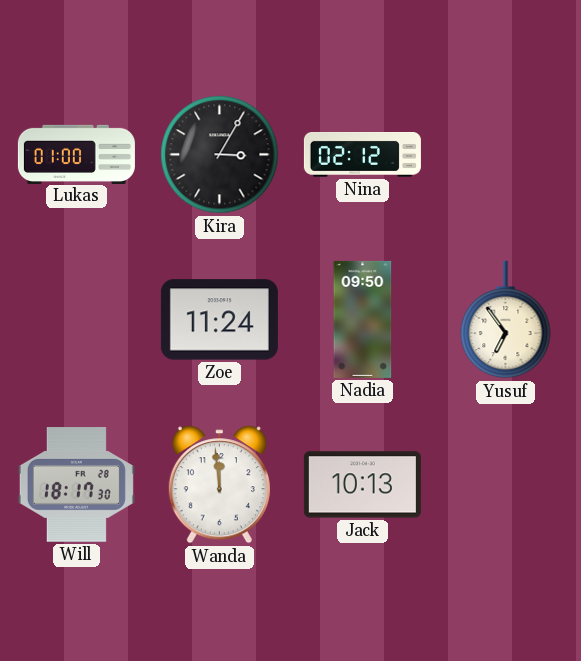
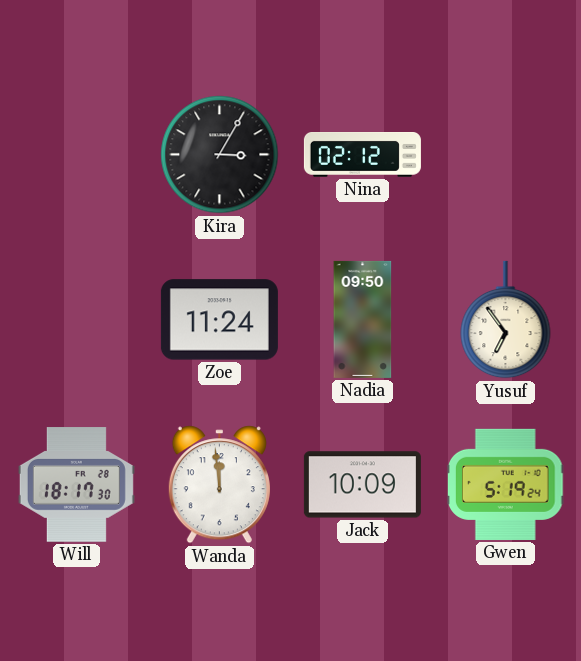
Lukas: 01:00 -> none
Jack: 10:13 -> 10:09
Gwen: none -> 5:19
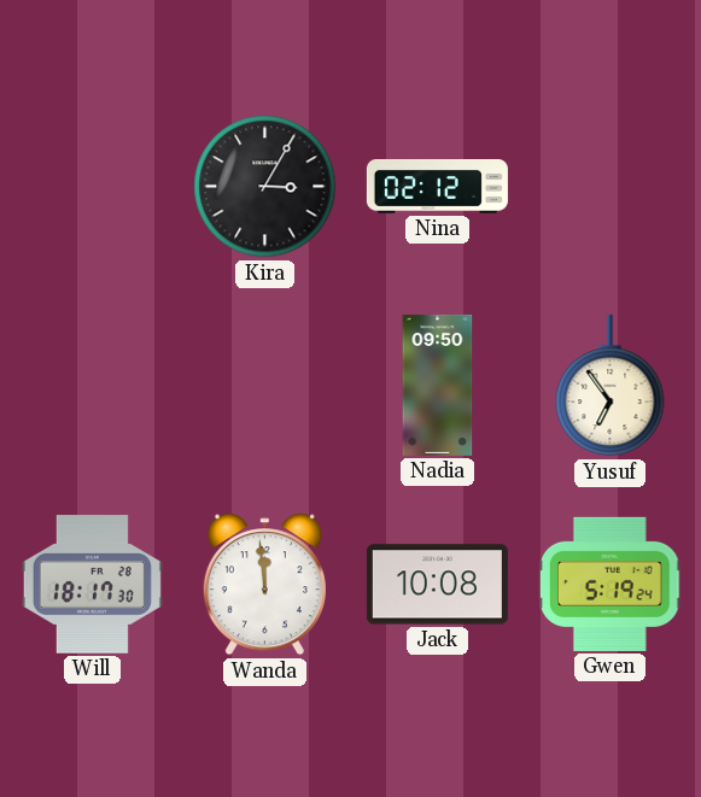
Zoe: 11:24 -> none
Jack: 10:09 -> 10:08
